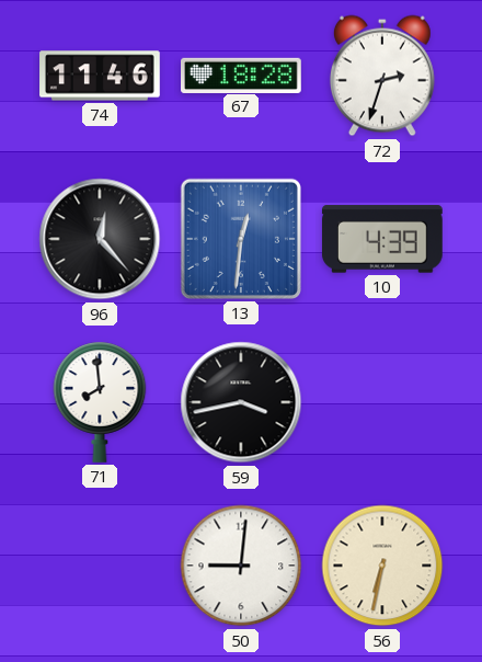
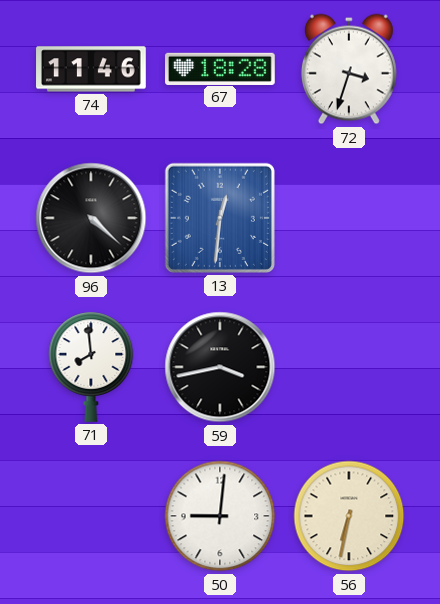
72: 2:33 -> 3:33
96: 12:23 -> 4:22
10: 4:39 -> none
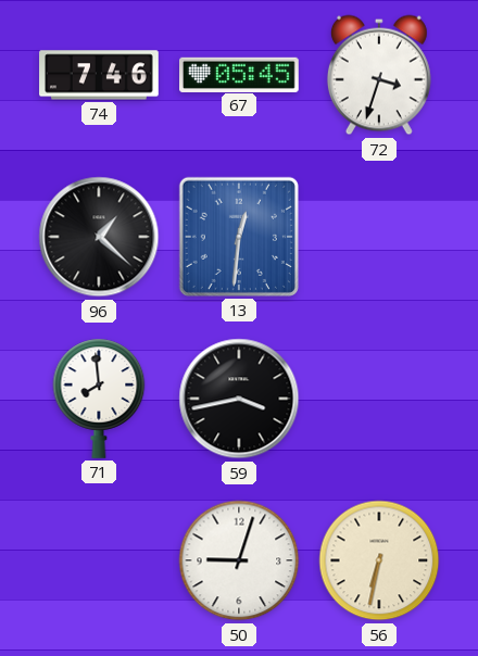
74: 11:46 -> 7:46
67: 18:28 -> 05:45
96: 4:22 -> 1:22
50: 9:01 -> 9:03
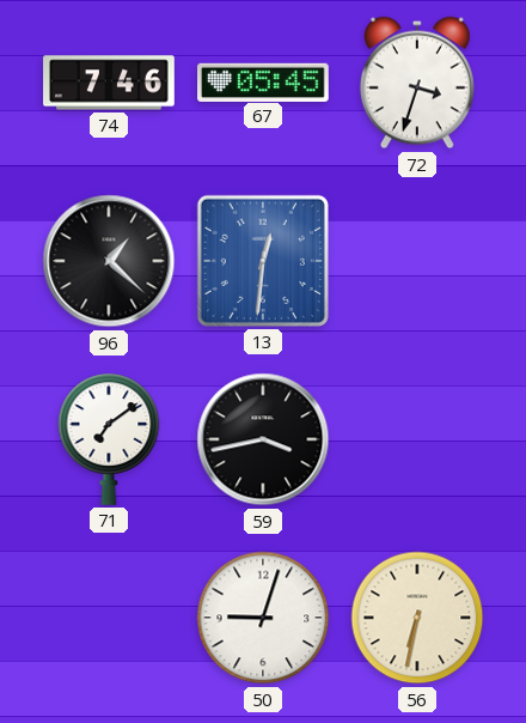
71: 7:59 -> 7:09
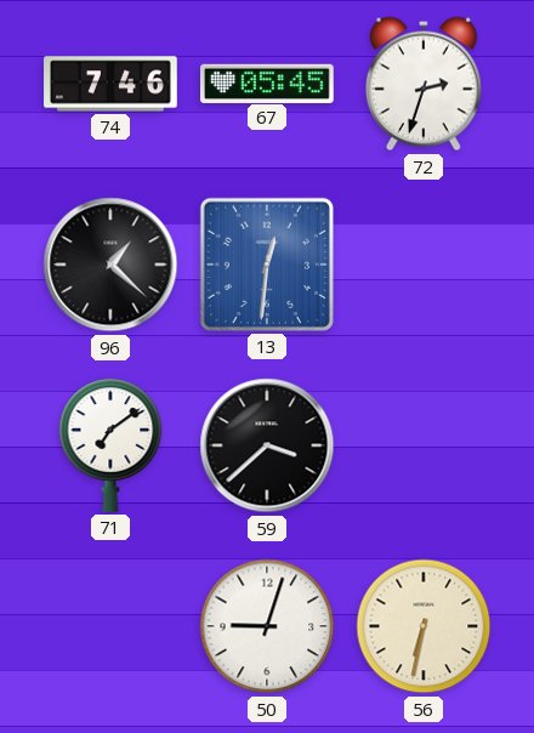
72: 3:33 -> 2:33
59: 3:43 -> 3:38
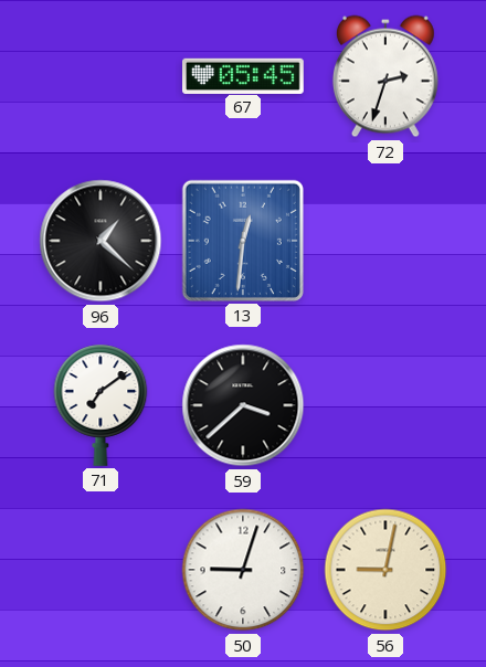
74: 7:46 -> none
56: 6:32 -> 9:02
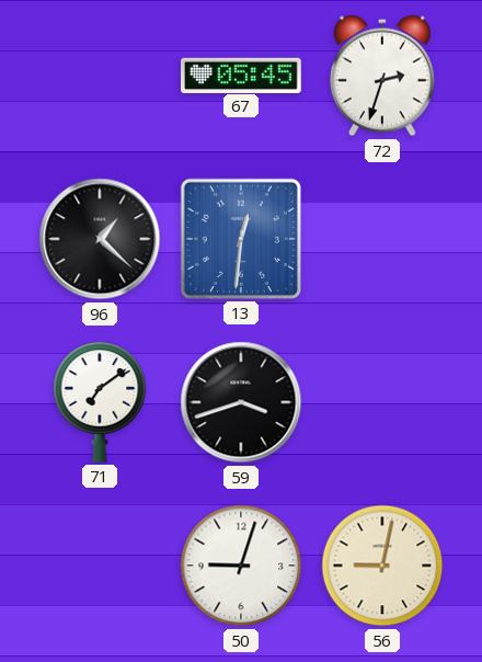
59: 3:38 -> 3:42
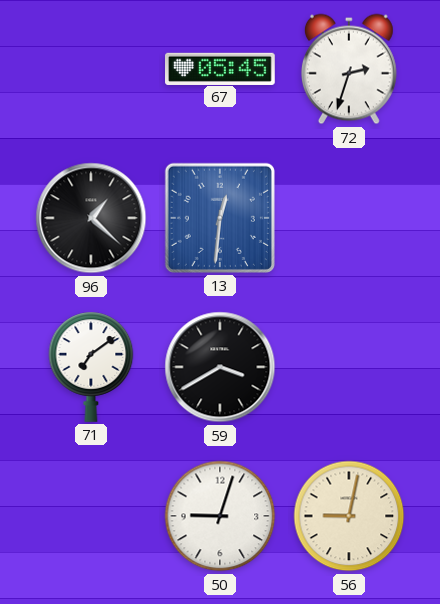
59: 3:42 -> 3:40
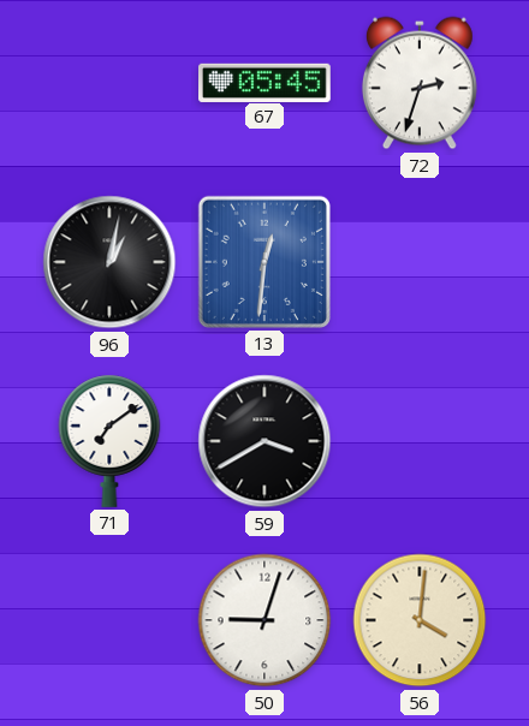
96: 1:22 -> 1:02
56: 9:02 -> 4:01
